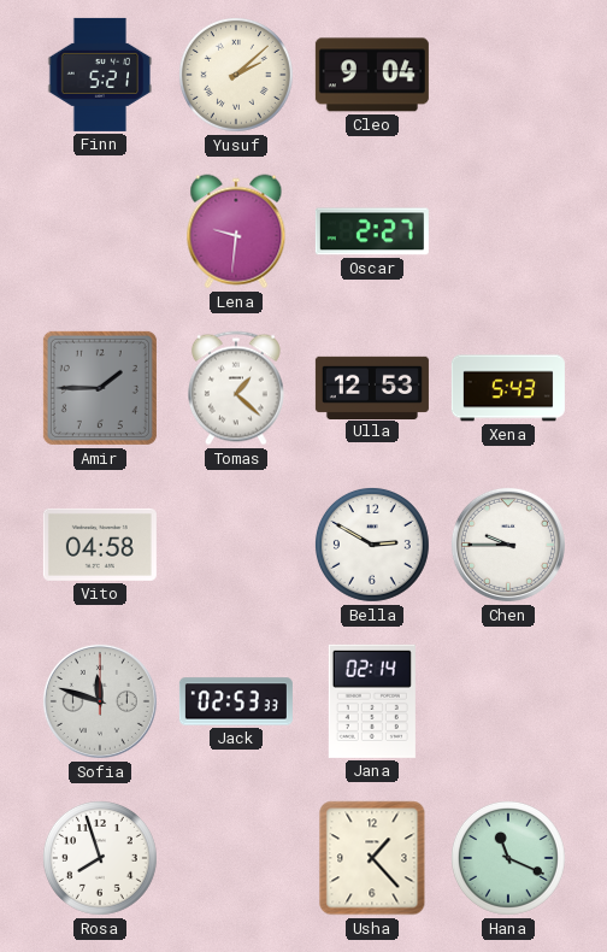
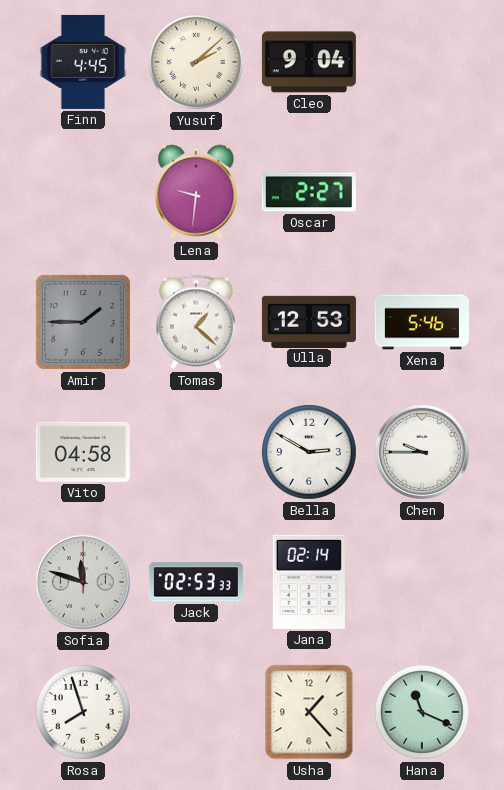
Finn: 5:21 -> 4:45
Xena: 5:43 -> 5:46
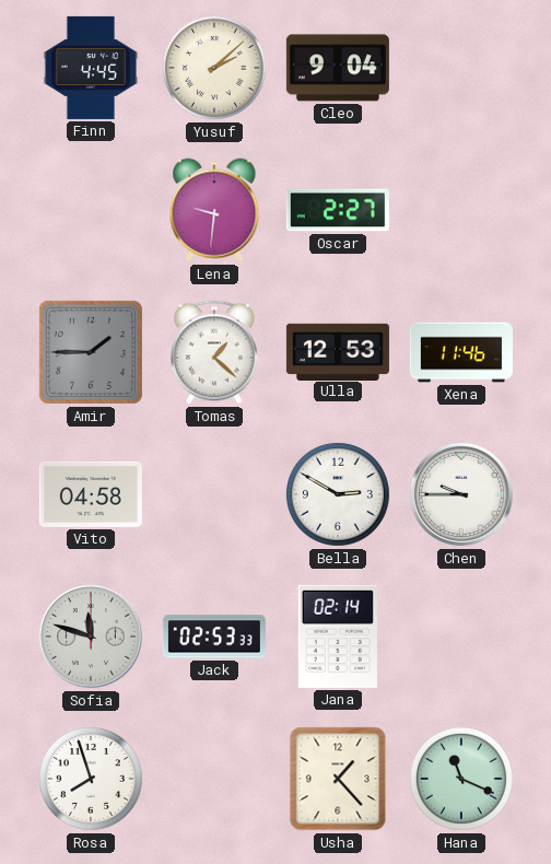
Xena: 5:46 -> 11:46
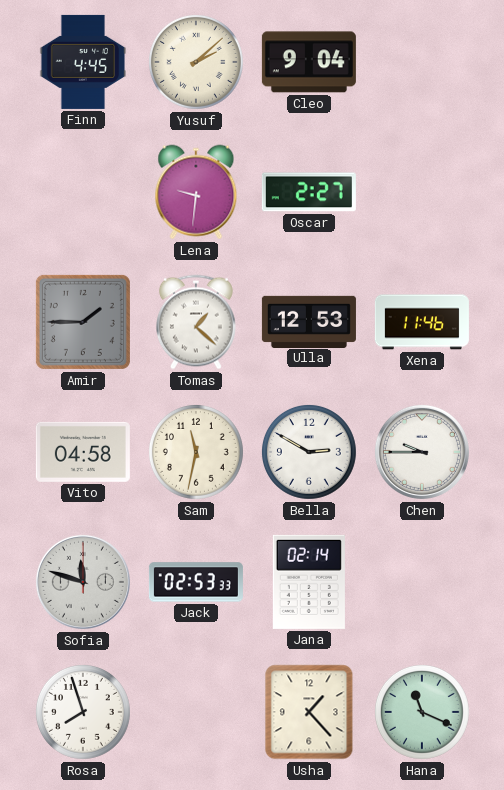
Sam: none -> 11:32
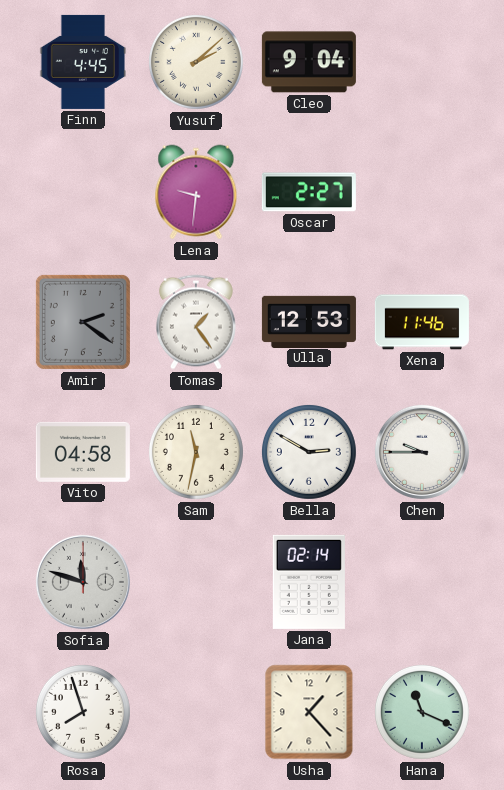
Amir: 1:45 -> 2:21
Tomas: 1:22 -> 1:24
Jack: 02:53 -> none
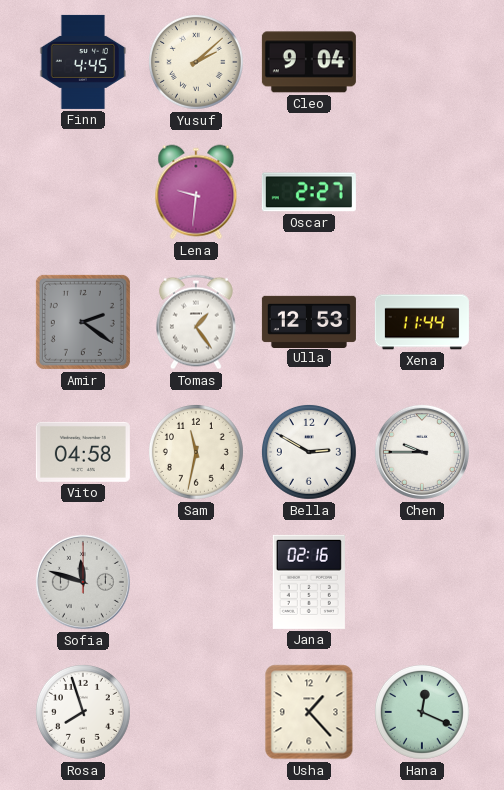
Xena: 11:46 -> 11:44
Jana: 02:14 -> 02:16
Hana: 11:19 -> 12:19
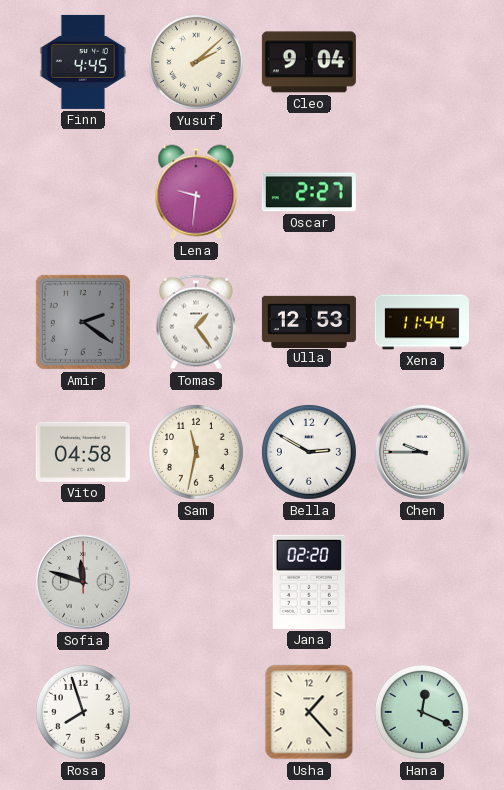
Jana: 02:16 -> 02:20
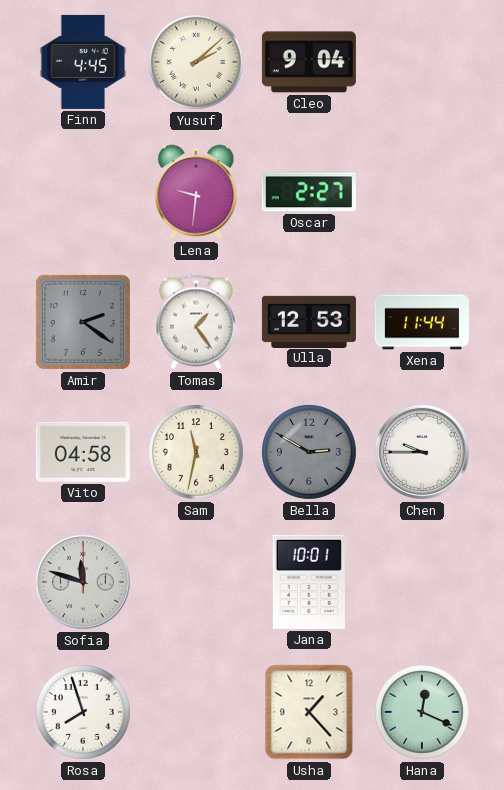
Bella dial: white -> grey
Jana: 02:20 -> 10:01
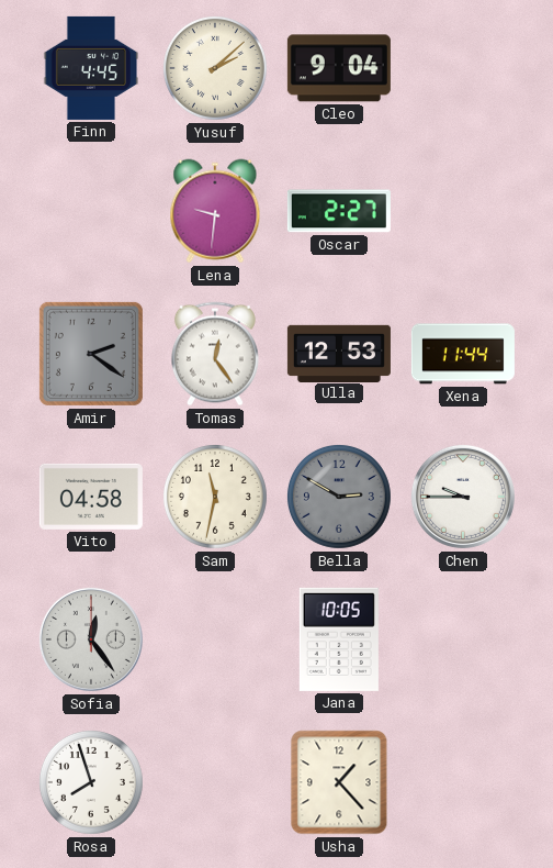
Tomas: 1:24 -> 12:24
Sofia: 11:48 -> 12:24
Jana: 10:01 -> 10:05
Hana: 12:19 -> none
